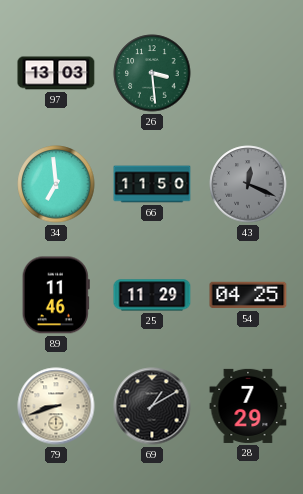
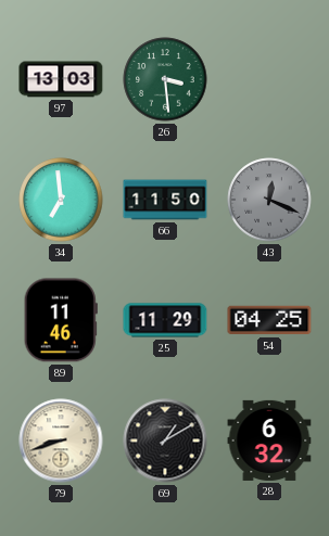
28: 7:29 -> 6:32
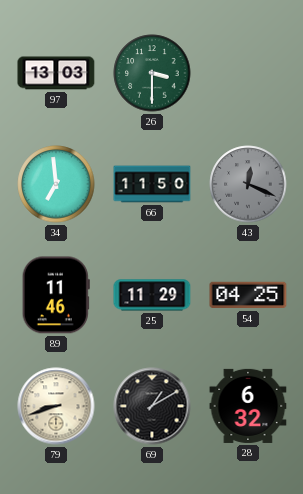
26: 3:29 -> 3:30
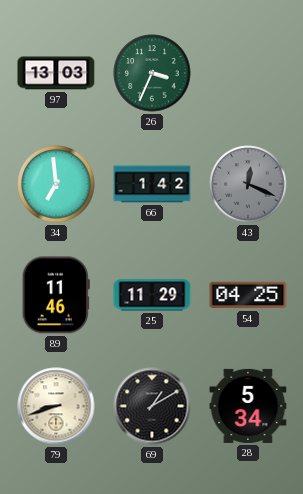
26: 3:30 -> 3:34
66: 11:50 -> 1:42
28: 6:32 -> 5:34
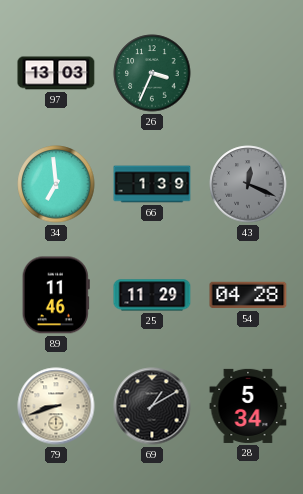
66: 1:42 -> 1:39
54: 04:25 -> 04:28
